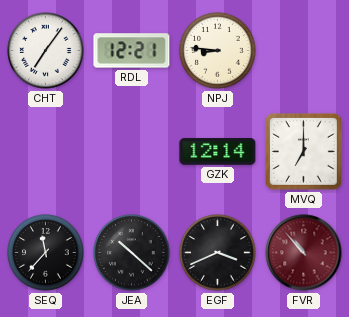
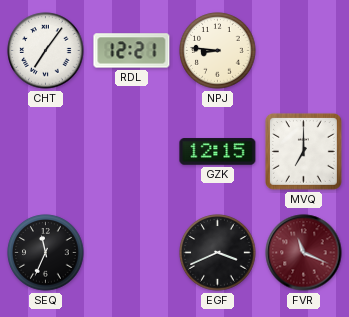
GZK: 12:14 -> 12:15
SEQ: 11:37 -> 11:34
JEA: 10:22 -> none
FVR: 10:53 -> 11:19
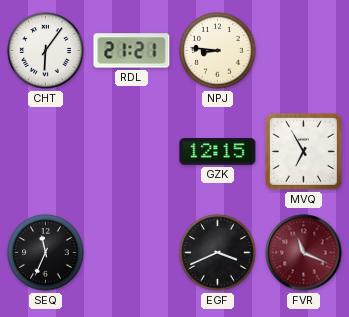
CHT: 7:06 -> 6:06
RDL: 12:21 -> 21:21
MVQ: 7:00 -> 6:55
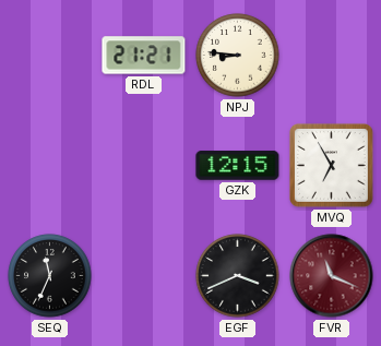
CHT: 6:06 -> none
